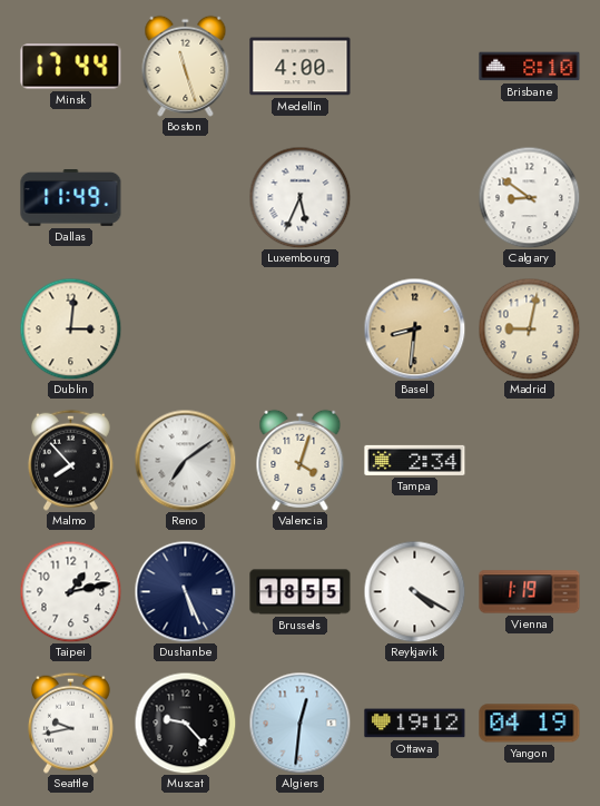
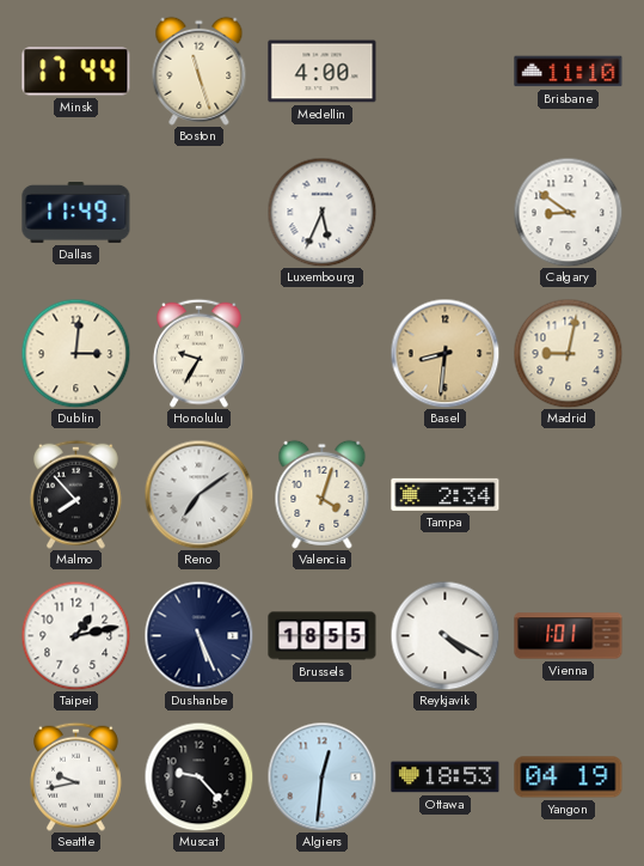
Brisbane: 8:10 -> 11:10
Honolulu: none -> 9:35
Vienna: 1:19 -> 1:01
Ottawa: 19:12 -> 18:53
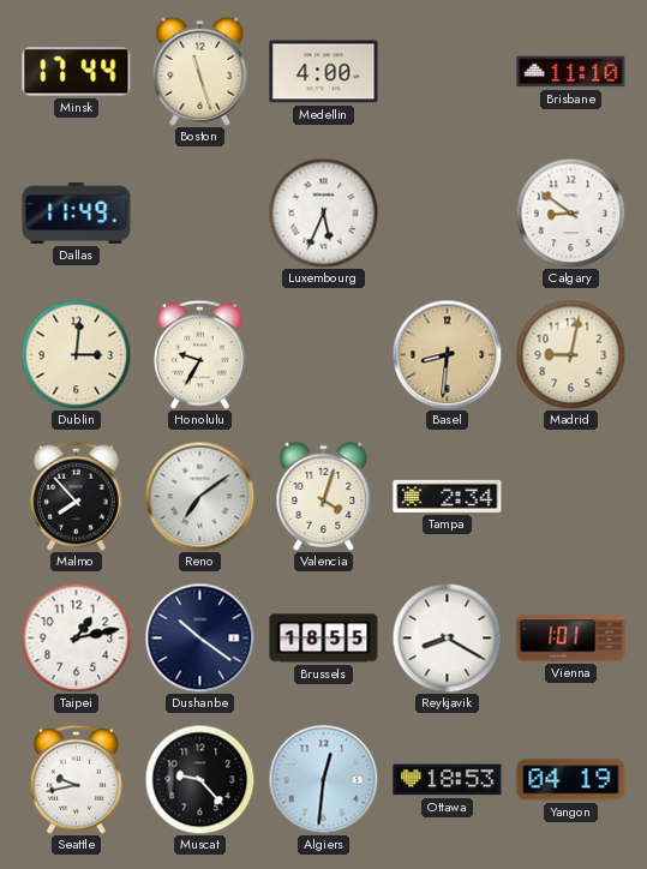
Dushanbe: 5:26 -> 10:21
Reykjavik: 4:20 -> 8:20
